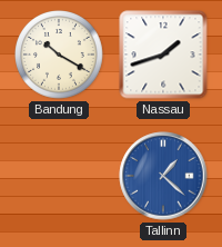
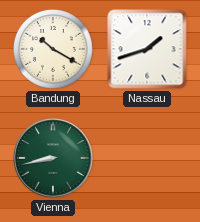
Vienna: none -> 8:43
Tallinn: 1:22 -> none
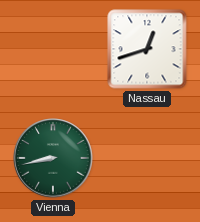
Bandung: 10:20 -> none
Nassau: 1:42 -> 12:42
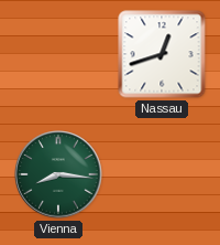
Vienna: 8:43 -> 8:16
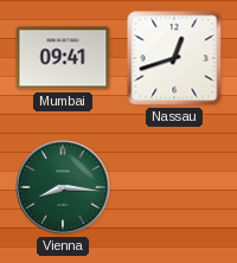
Mumbai: none -> 09:41
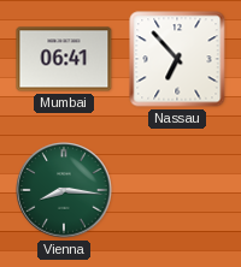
Mumbai: 09:41 -> 06:41
Nassau: 12:42 -> 6:53
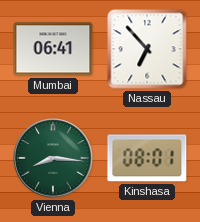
Kinshasa: none -> 08:01
